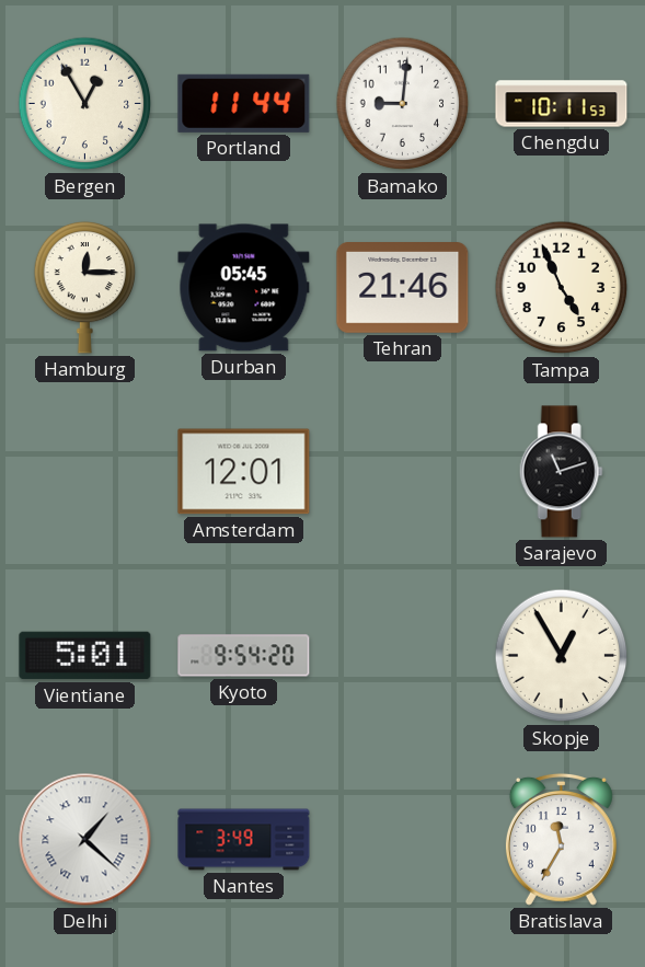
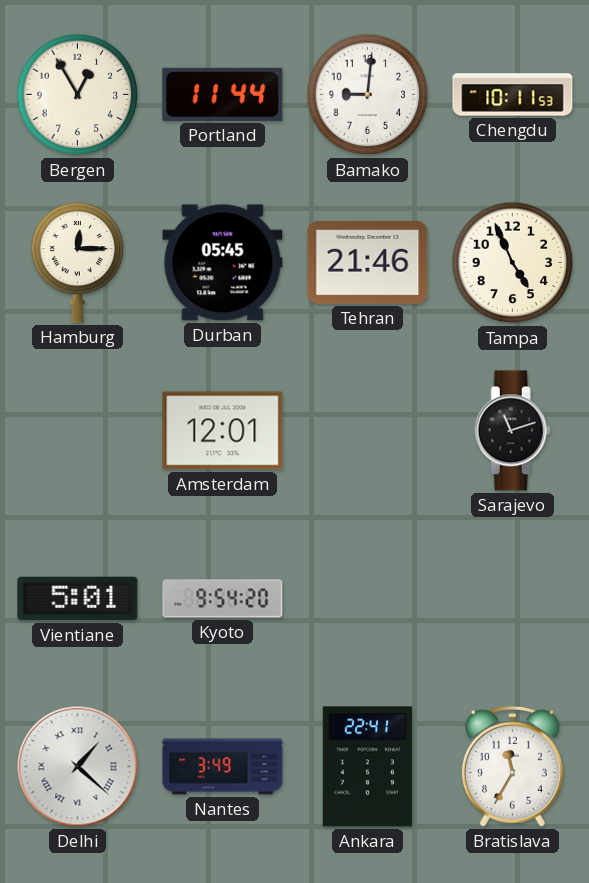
Skopje: 12:55 -> none
Ankara: none -> 22:41
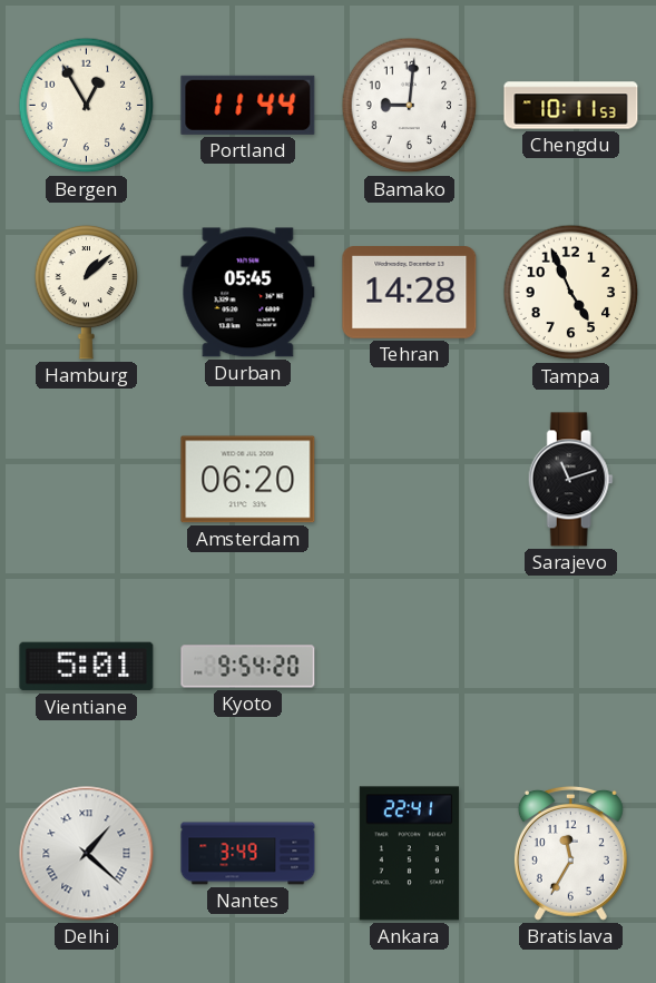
Hamburg: 12:15 -> 1:08
Tehran: 21:46 -> 14:28
Amsterdam: 12:01 -> 06:20
